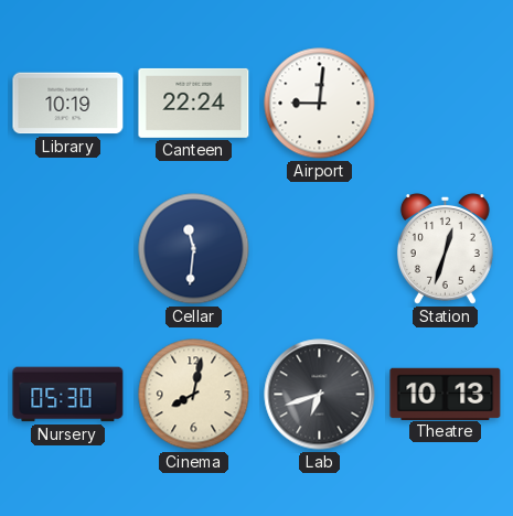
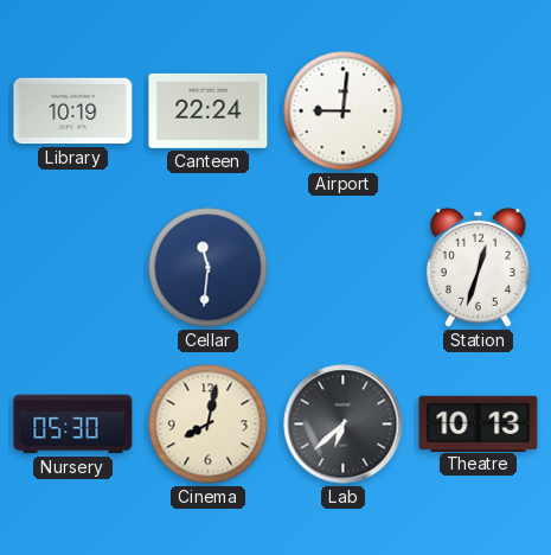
Lab: 6:42 -> 6:38
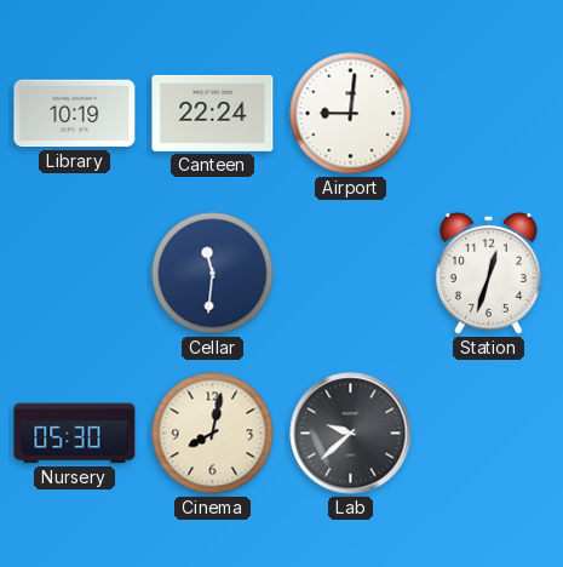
Lab: 6:38 -> 9:38
Theatre: 10:13 -> none
